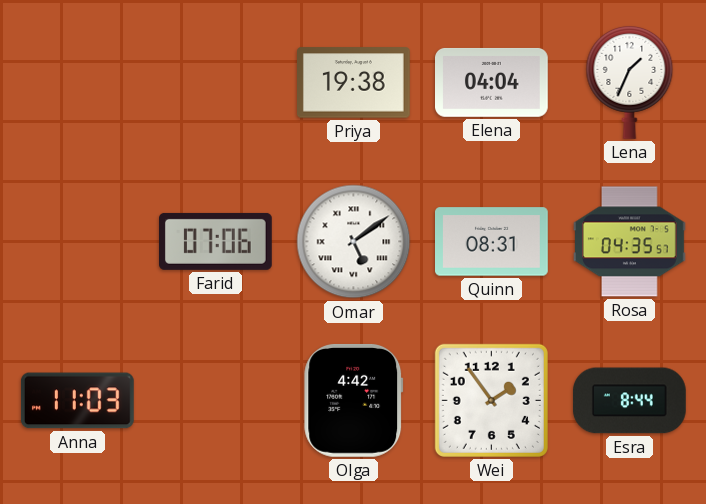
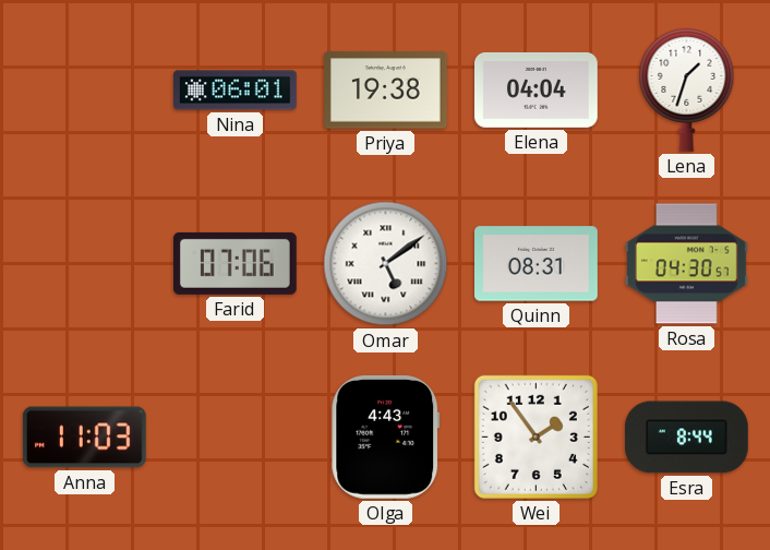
Nina: none -> 06:01
Lena: 1:34 -> 1:33
Rosa: 04:35 -> 04:30
Olga: 4:42 -> 4:43
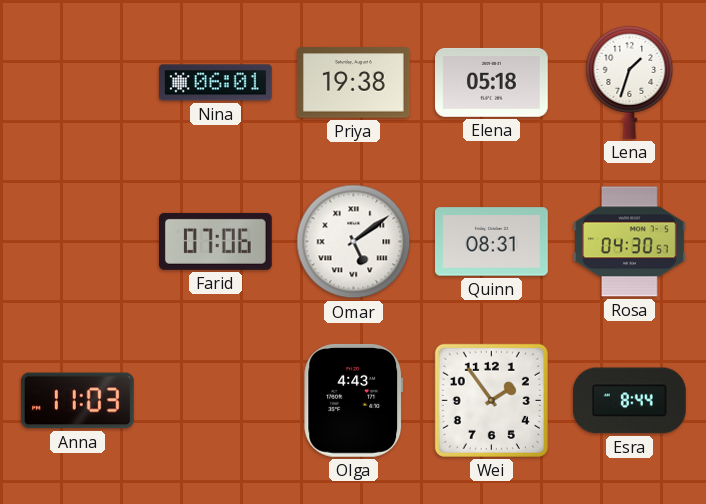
Elena: 04:04 -> 05:18
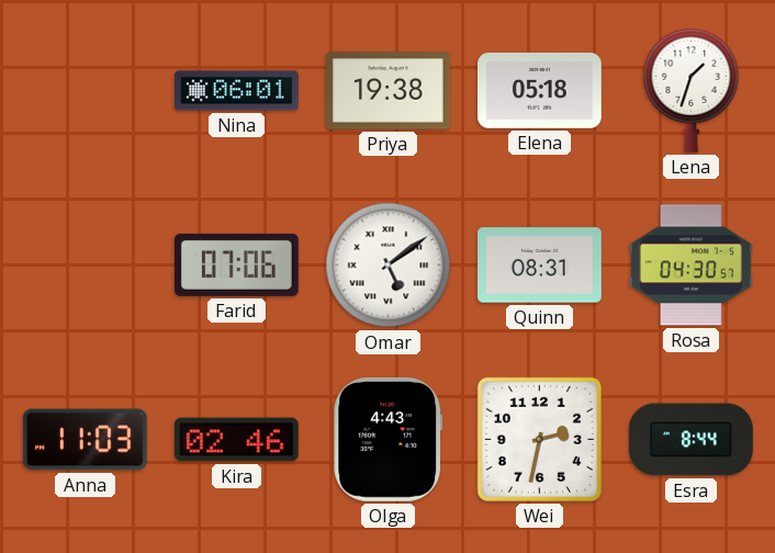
Kira: none -> 02:46
Wei: 1:54 -> 2:32
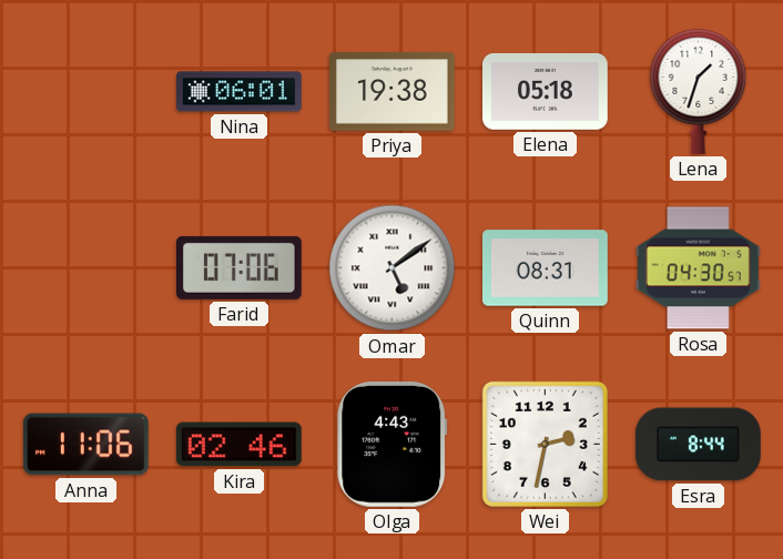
Anna: 11:03 -> 11:06
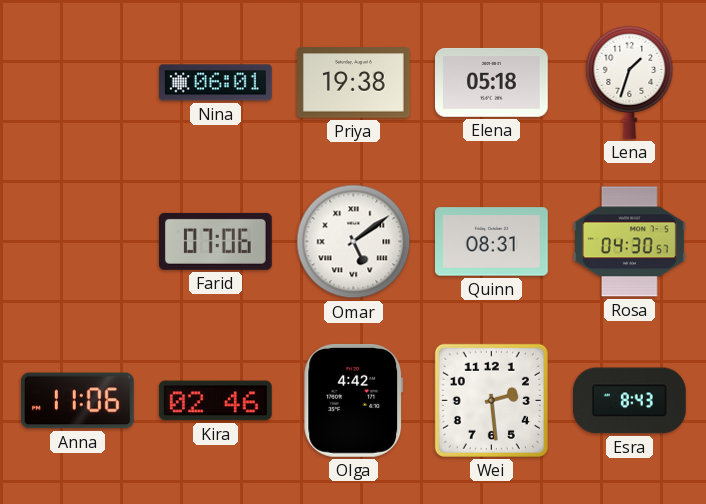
Olga: 4:43 -> 4:42
Wei: 2:32 -> 2:29
Esra: 8:44 -> 8:43
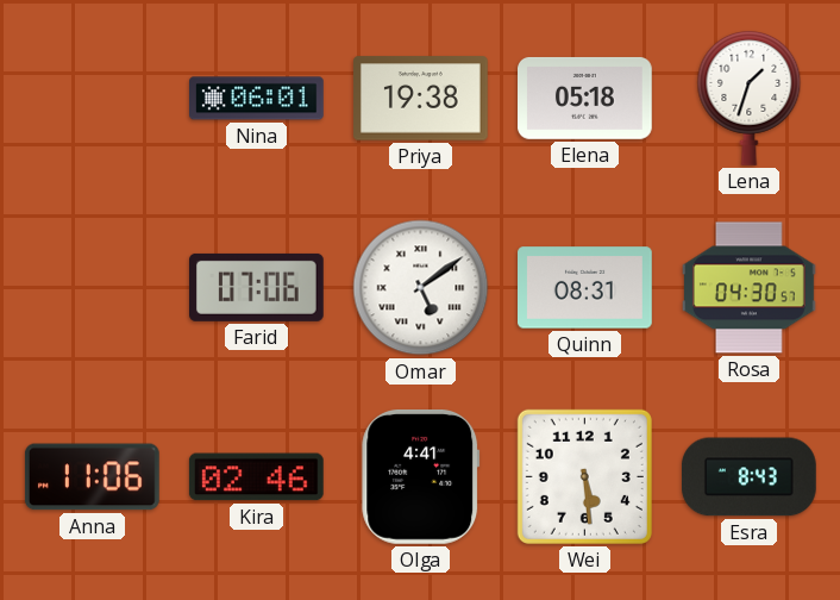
Olga: 4:42 -> 4:41
Wei: 2:29 -> 5:29
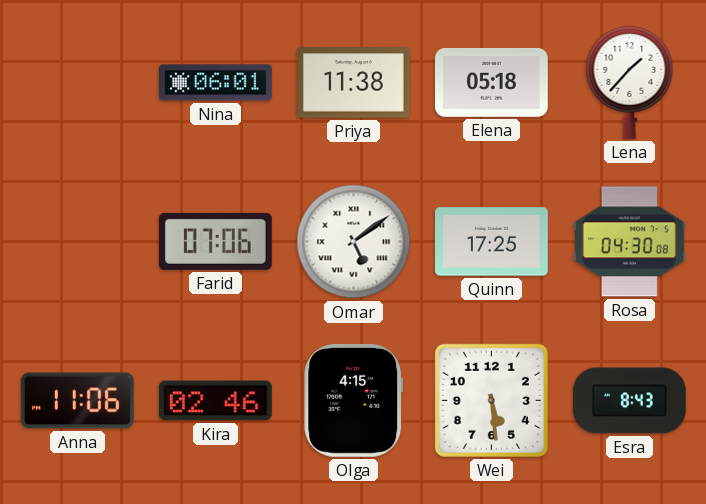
Priya: 19:38 -> 11:38
Lena: 1:33 -> 1:37
Quinn: 08:31 -> 17:25
Rosa: 04:30:57 -> 04:30:08
Olga: 4:41 -> 4:15
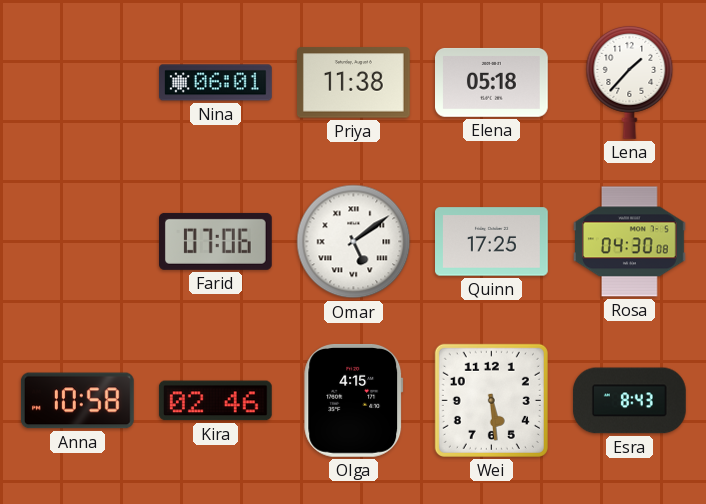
Anna: 11:06 -> 10:58
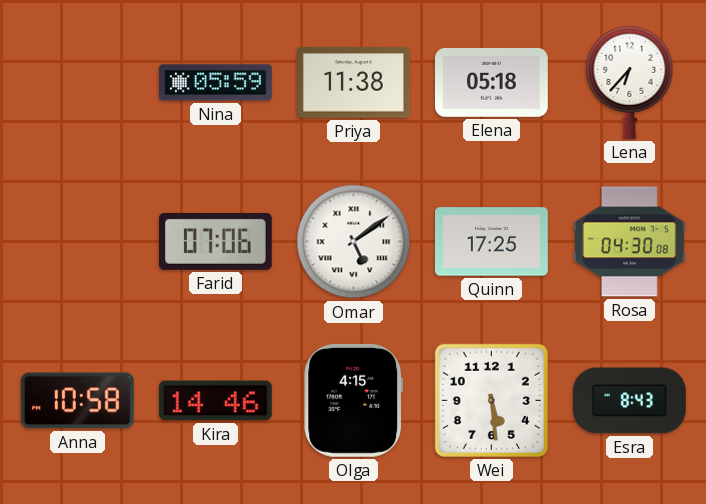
Nina: 06:01 -> 05:59
Lena: 1:37 -> 6:37
Kira: 02:46 -> 14:46
